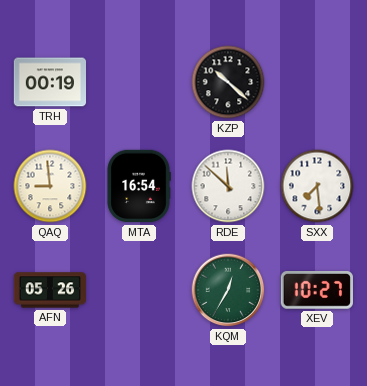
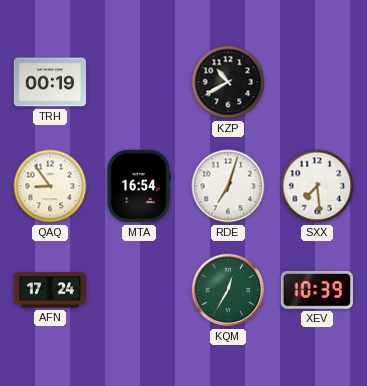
KZP: 10:22 -> 10:40
QAQ: 8:59 -> 8:54
RDE: 11:52 -> 7:03
AFN: 05:26 -> 17:24
XEV: 10:27 -> 10:39
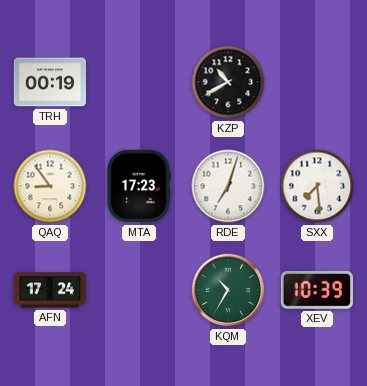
MTA: 16:54 -> 17:23
KQM: 12:35 -> 10:35
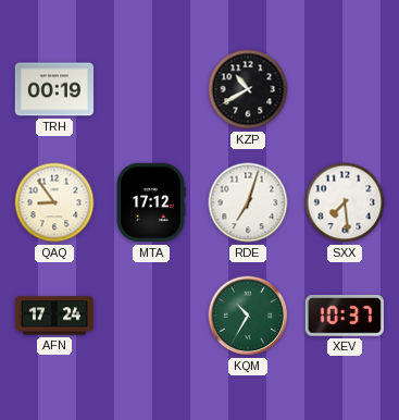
MTA: 17:23 -> 17:12
XEV: 10:39 -> 10:37
